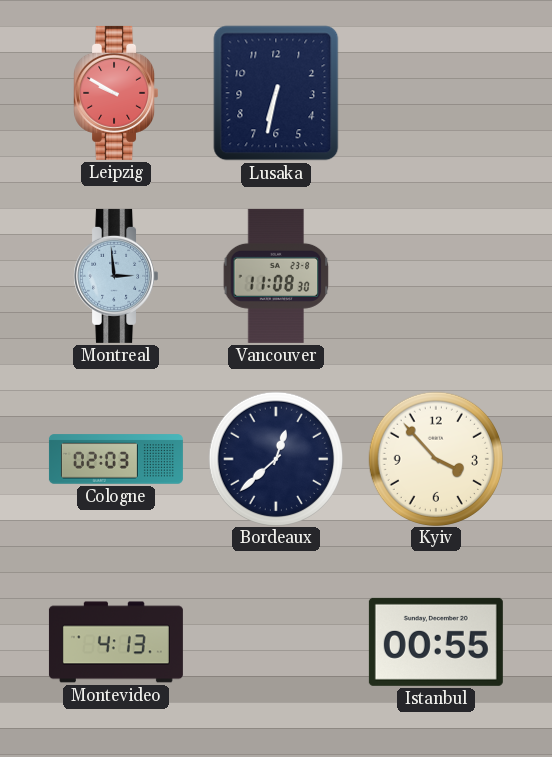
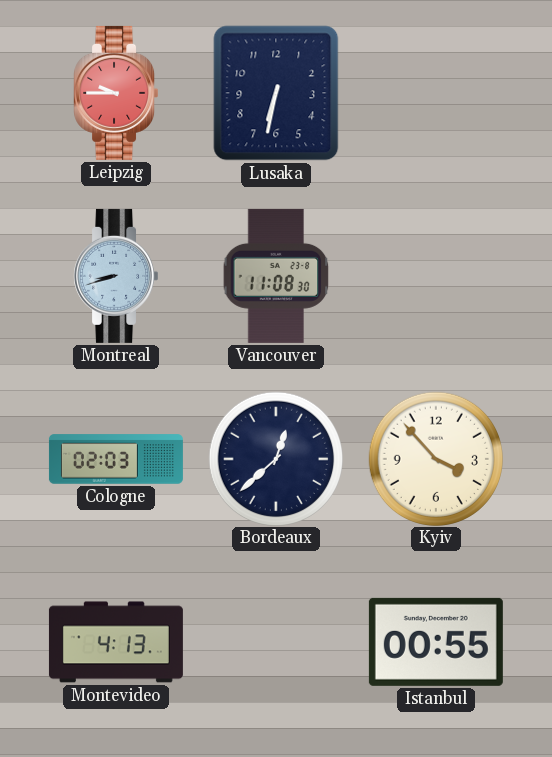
Leipzig: 9:50 -> 9:45
Montreal: 2:59 -> 8:42
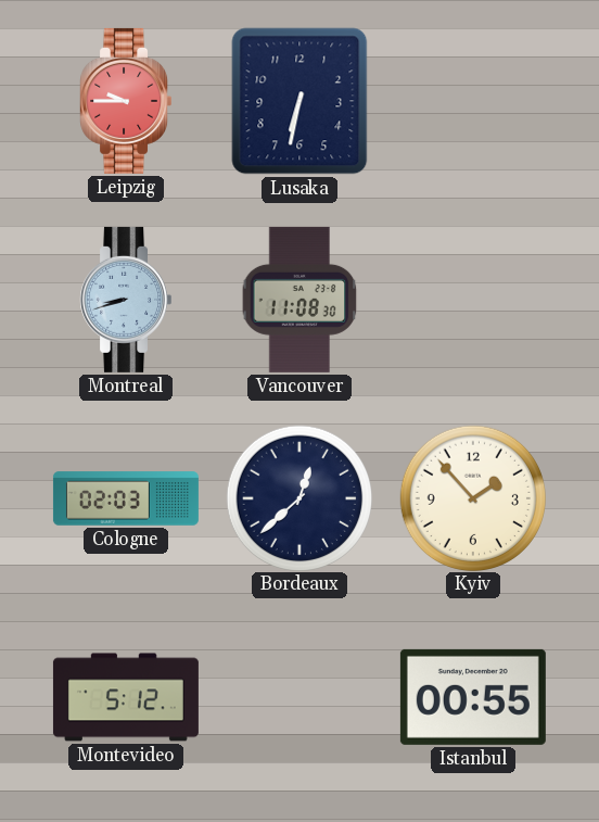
Kyiv: 3:53 -> 1:53
Montevideo: 4:13 -> 5:12
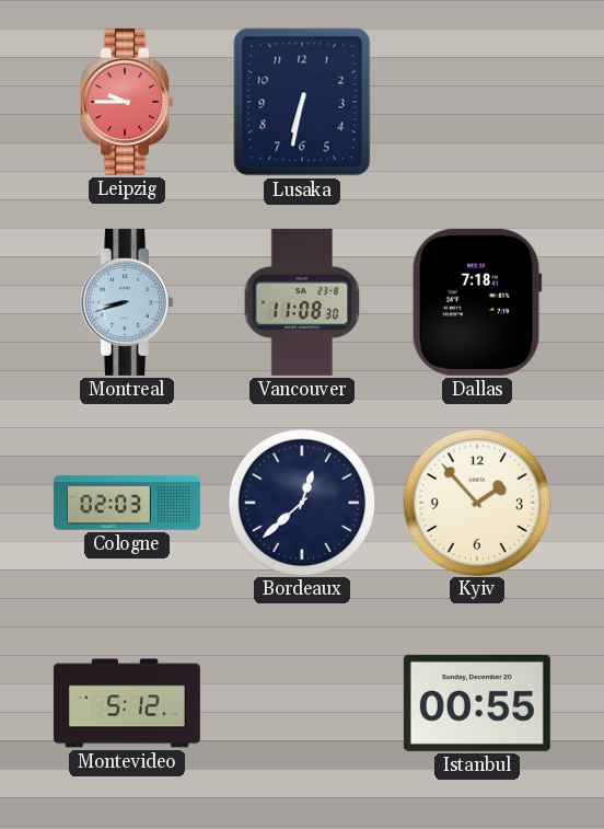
Dallas: none -> 7:18
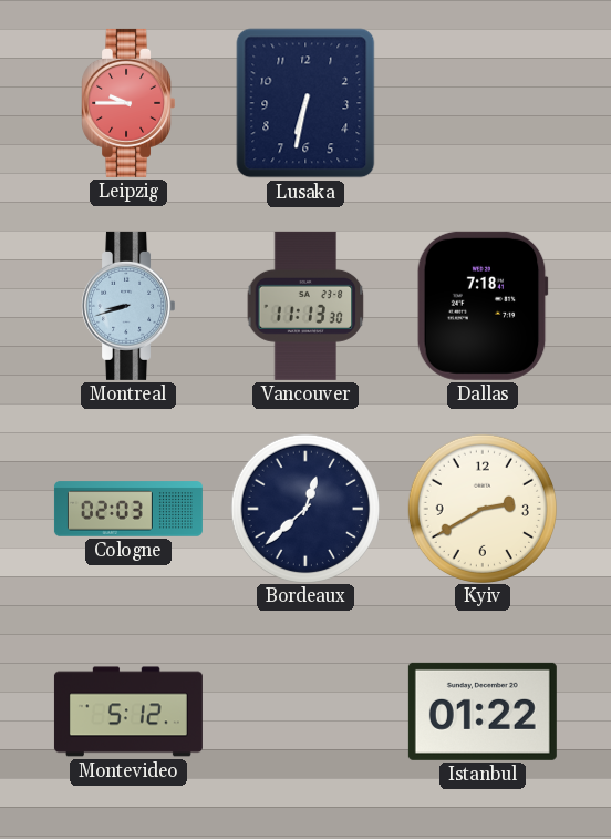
Vancouver: 11:08 -> 11:13
Kyiv: 1:53 -> 2:40
Istanbul: 00:55 -> 01:22
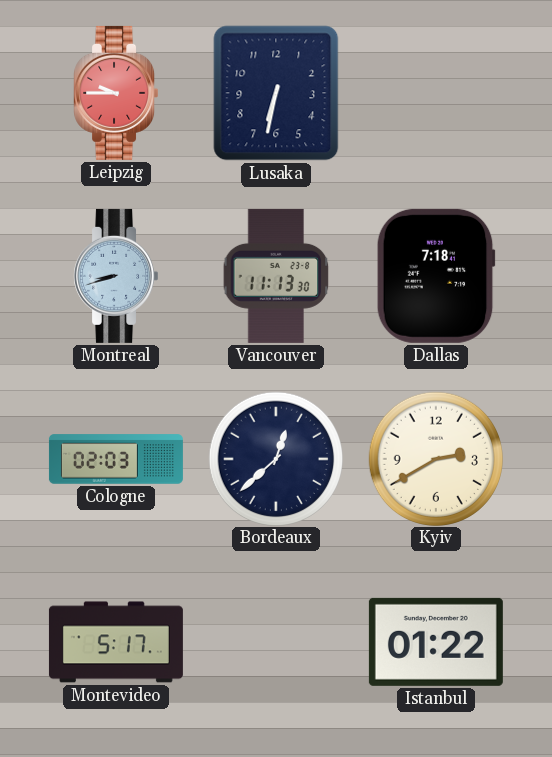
Montevideo: 5:12 -> 5:17
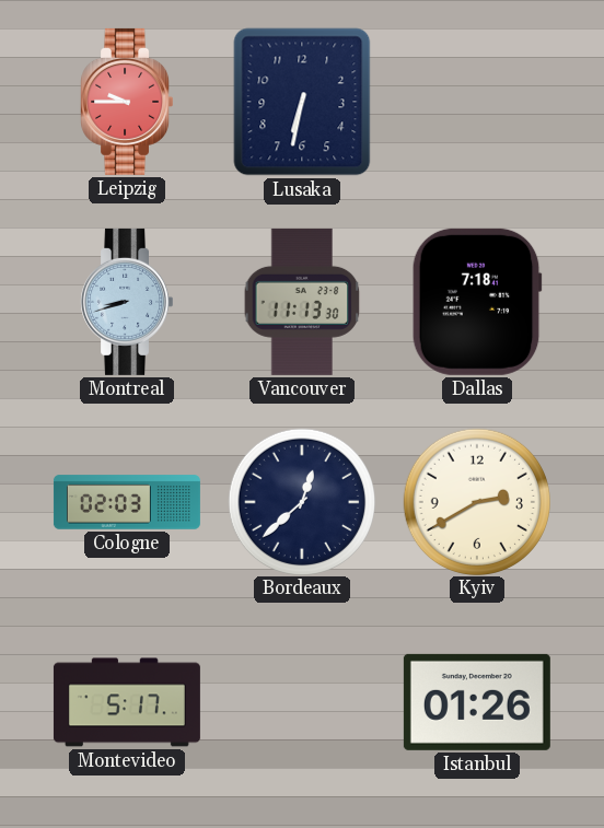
Istanbul: 01:22 -> 01:26
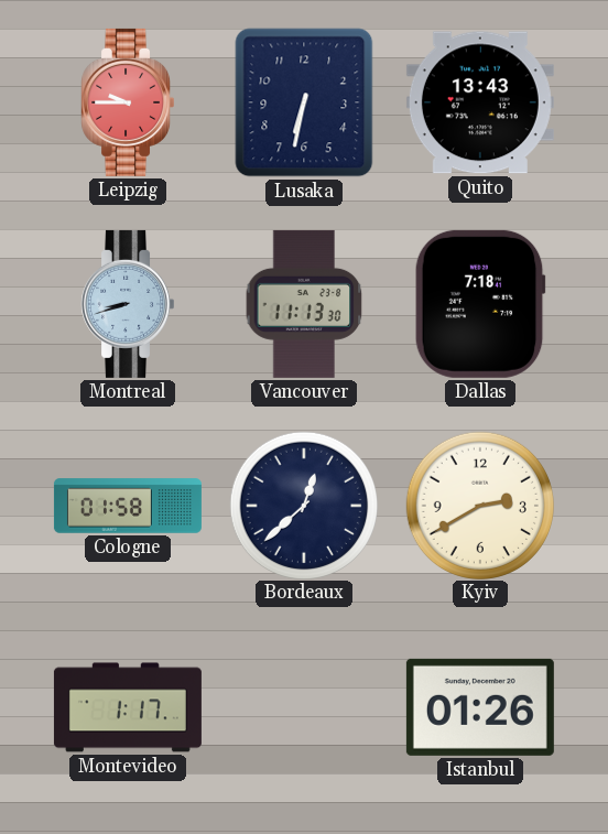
Quito: none -> 13:43
Cologne: 02:03 -> 01:58
Montevideo: 5:17 -> 1:17
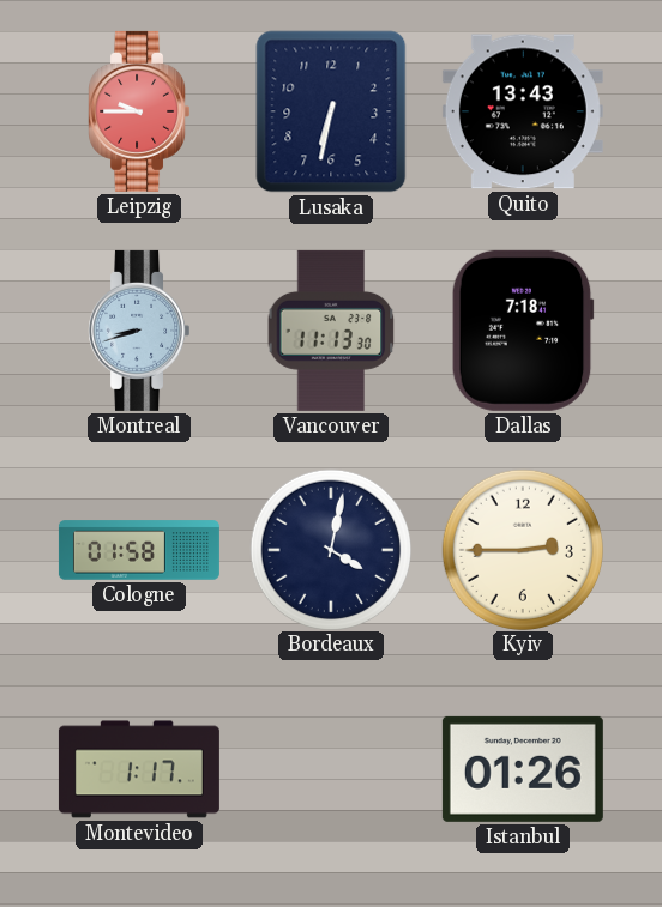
Bordeaux: 12:38 -> 4:02
Kyiv: 2:40 -> 2:45
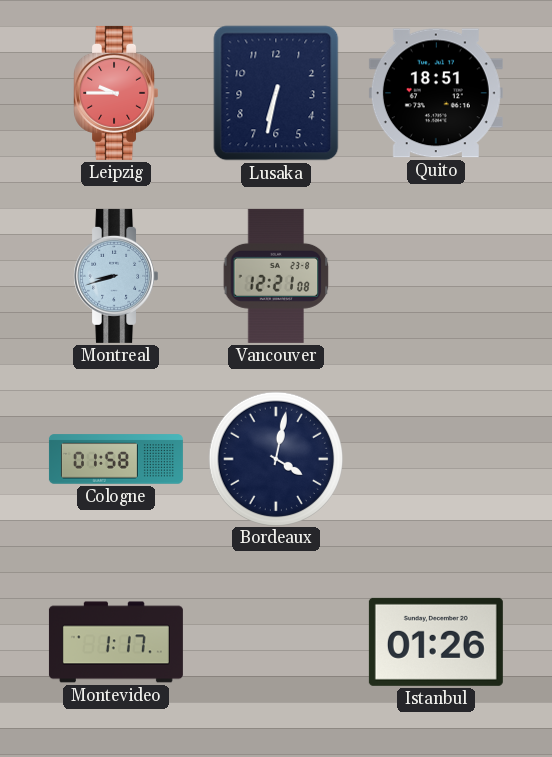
Quito: 13:43 -> 18:51
Vancouver: 11:13 -> 12:21
Dallas: 7:18 -> none
Kyiv: 2:45 -> none
